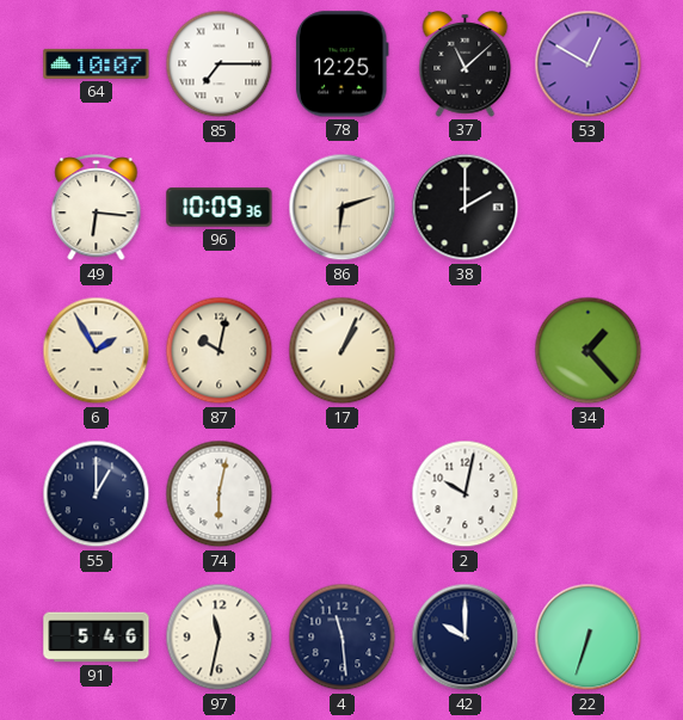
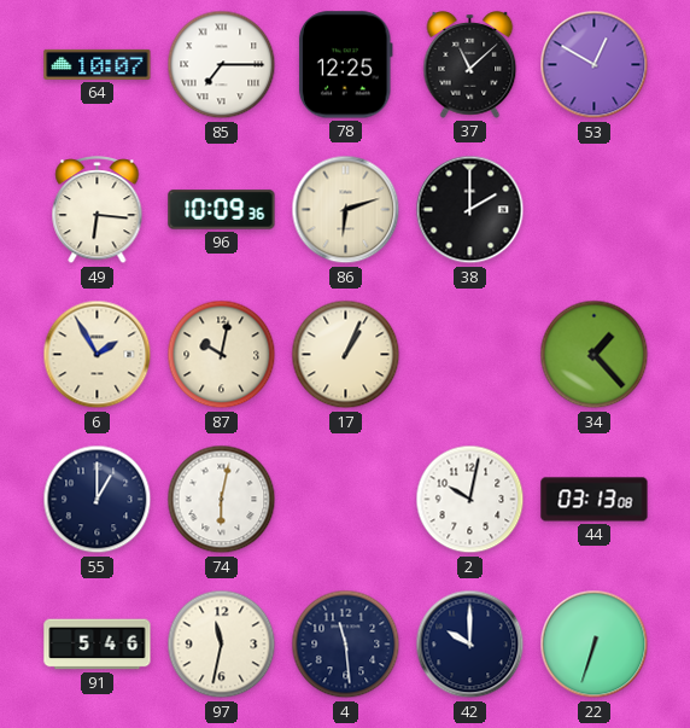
44: none -> 03:13
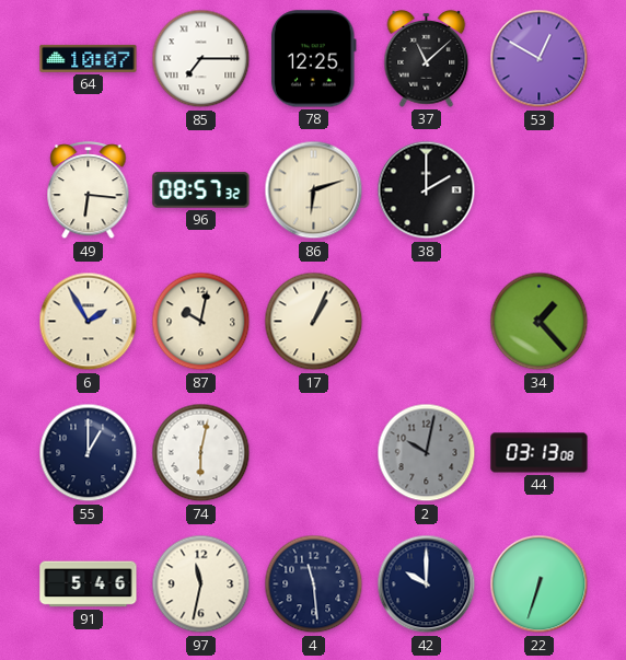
96: 10:09 -> 08:57
2 dial: white -> grey
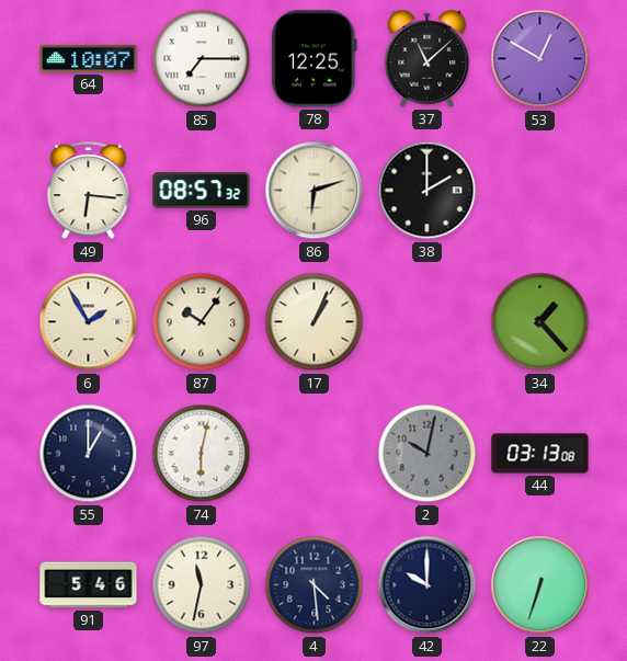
87: 10:02 -> 10:06
4: 11:29 -> 4:29
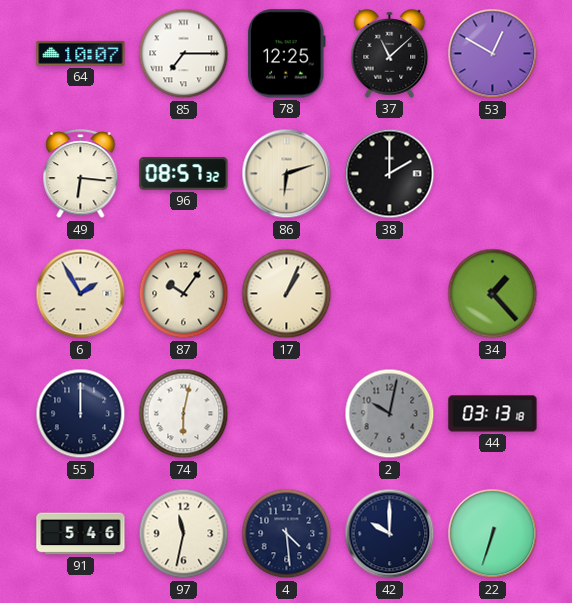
55: 1:00 -> 12:00
44: 03:13:08 -> 03:13:18
